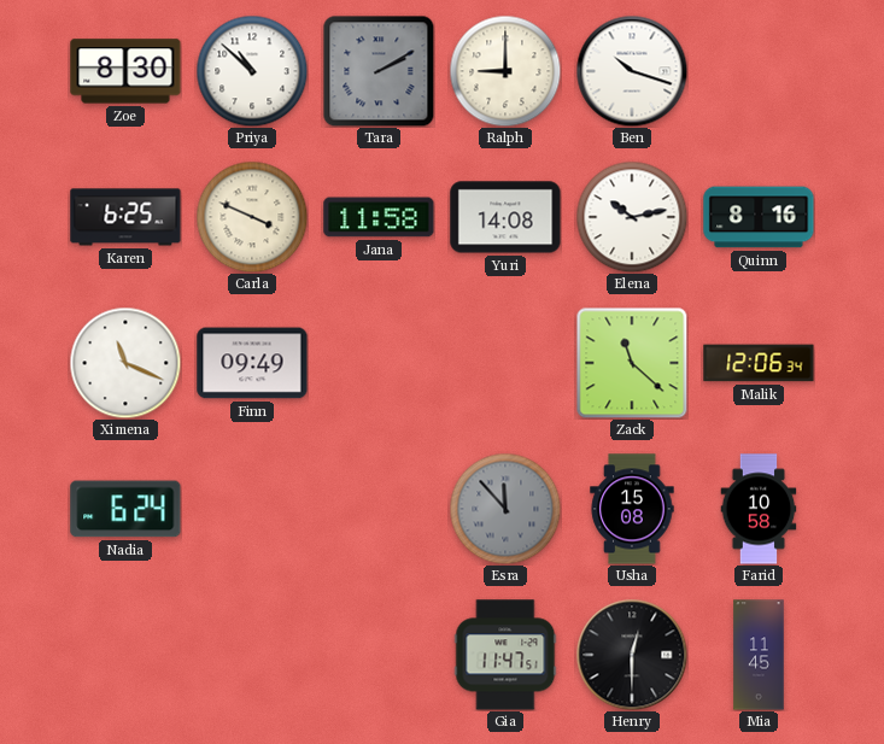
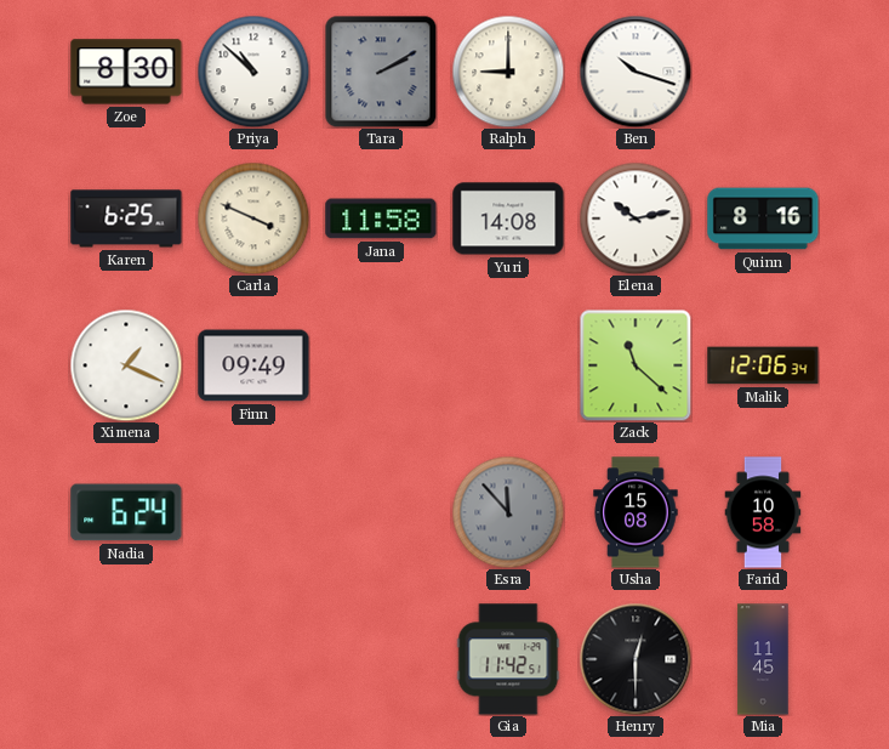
Ximena: 11:19 -> 1:19
Gia: 11:47 -> 11:42
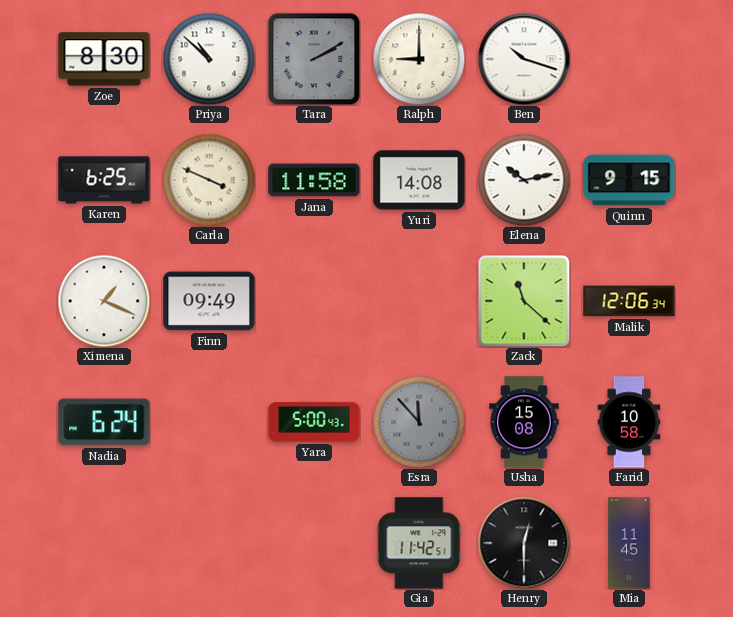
Quinn: 8:16 -> 9:15
Yara: none -> 5:00
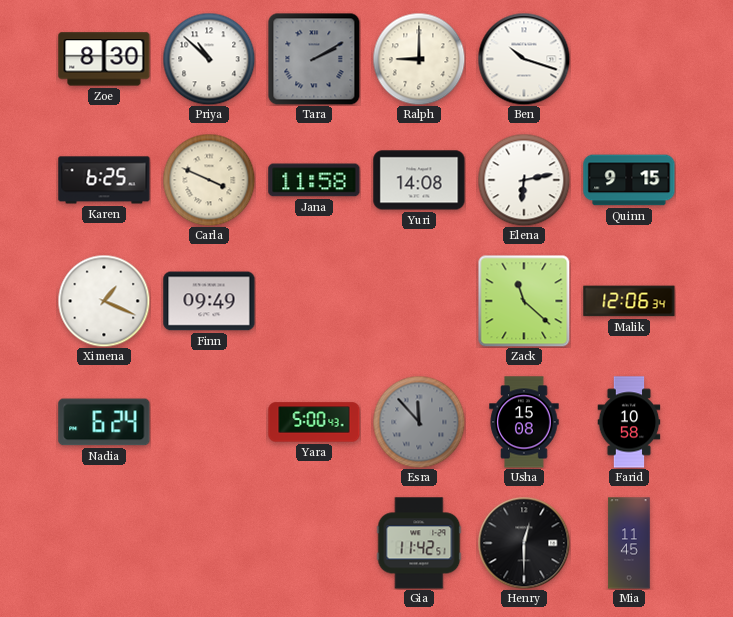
Elena: 10:13 -> 6:13
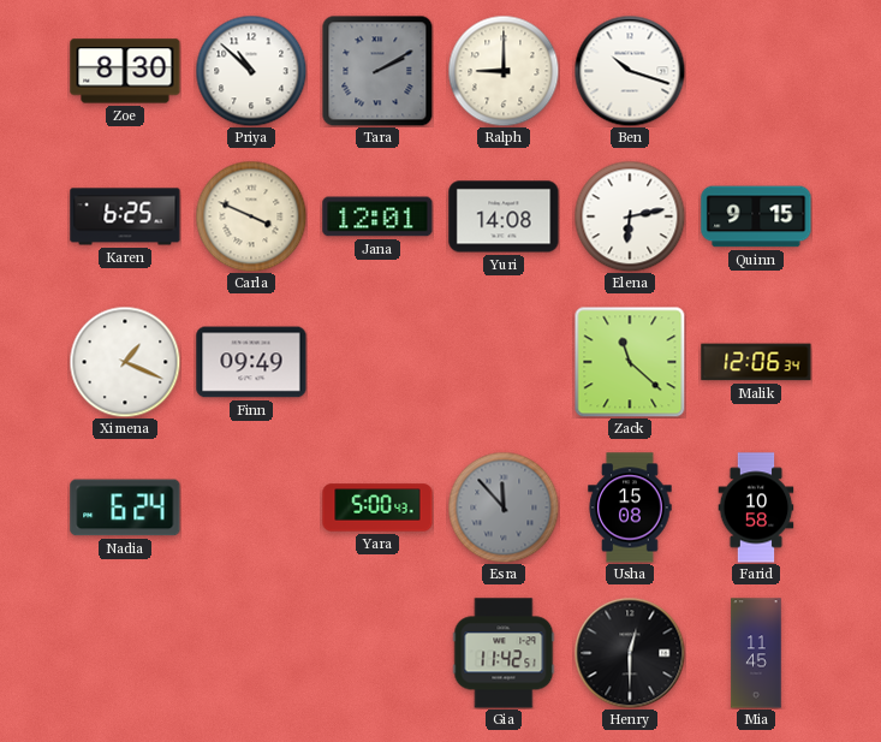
Jana: 11:58 -> 12:01
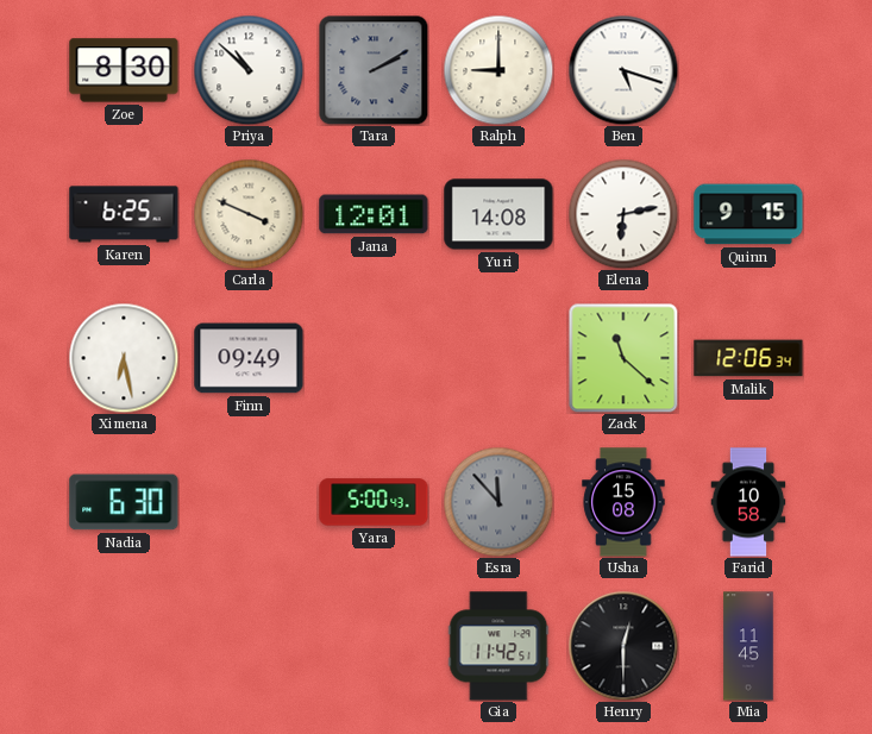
Ben: 10:18 -> 5:18
Ximena: 1:19 -> 6:28
Nadia: 6:24 -> 6:30
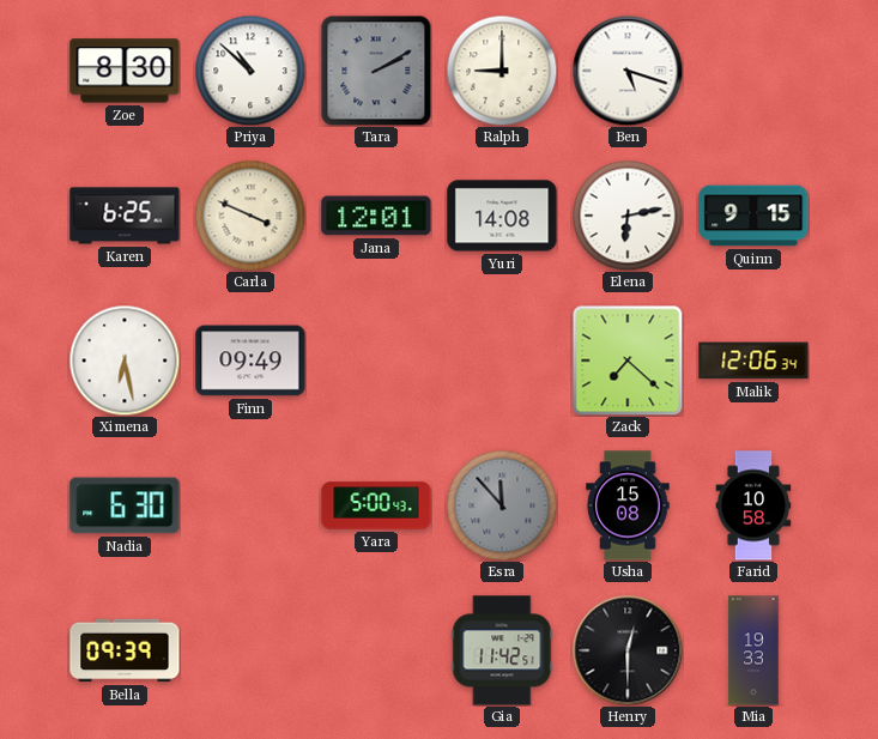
Zack: 11:22 -> 7:22
Bella: none -> 09:39
Mia: 11:45 -> 19:33
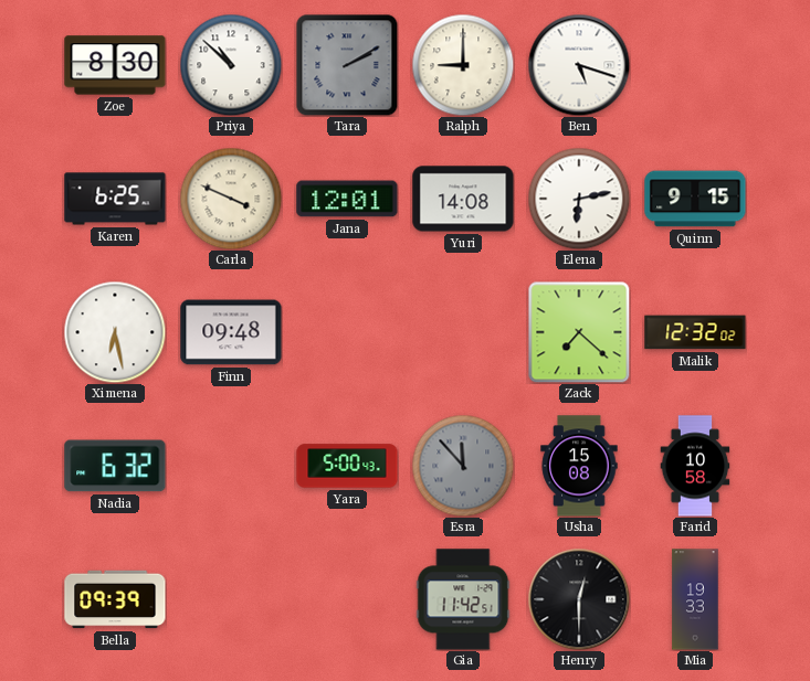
Finn: 09:49 -> 09:48
Malik: 12:06 -> 12:32
Nadia: 6:30 -> 6:32
